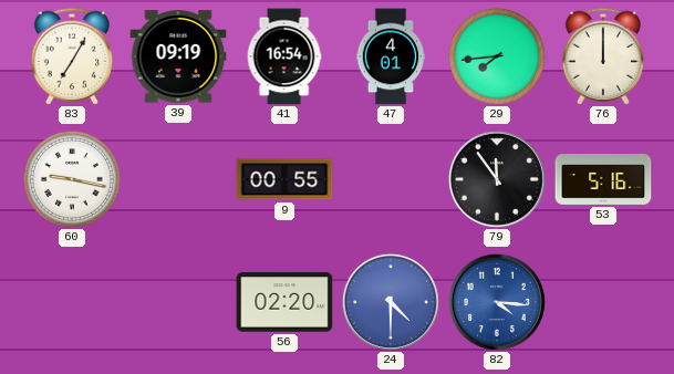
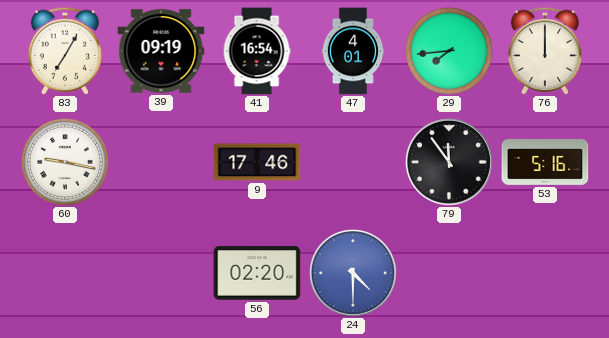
9: 00:55 -> 17:46
82: 4:16 -> none
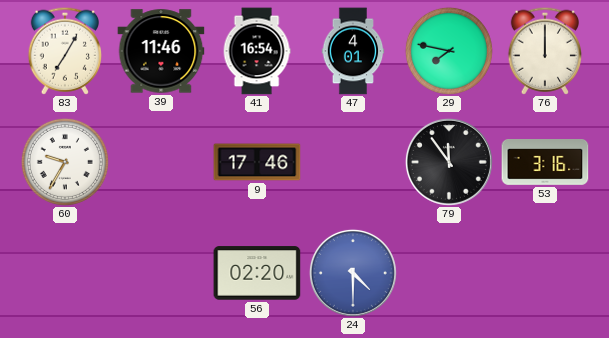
39: 09:19 -> 11:46
29: 7:44 -> 7:47
60: 9:17 -> 9:35
53: 5:16 -> 3:16
